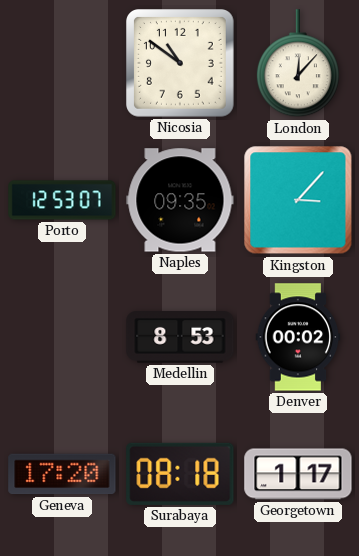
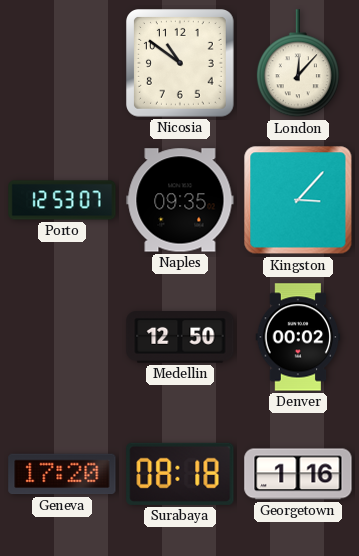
Medellin: 8:53 -> 12:50
Georgetown: 1:17 -> 1:16
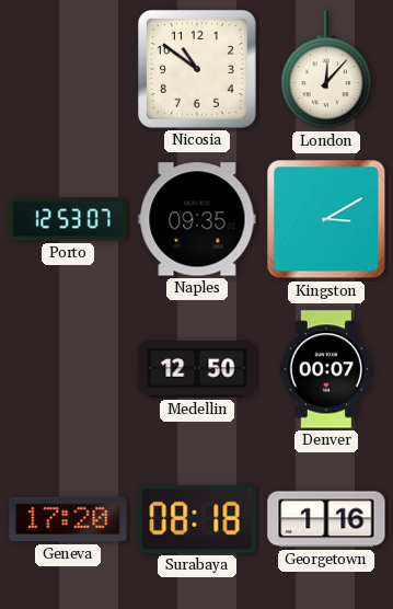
Kingston: 3:07 -> 3:10
Denver: 00:02 -> 00:07
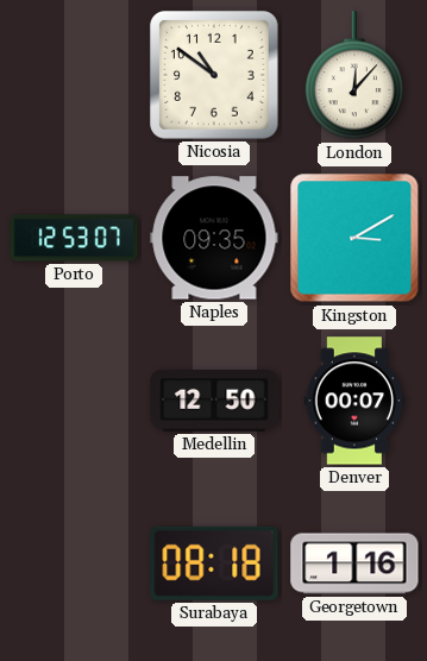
Geneva: 17:20 -> none
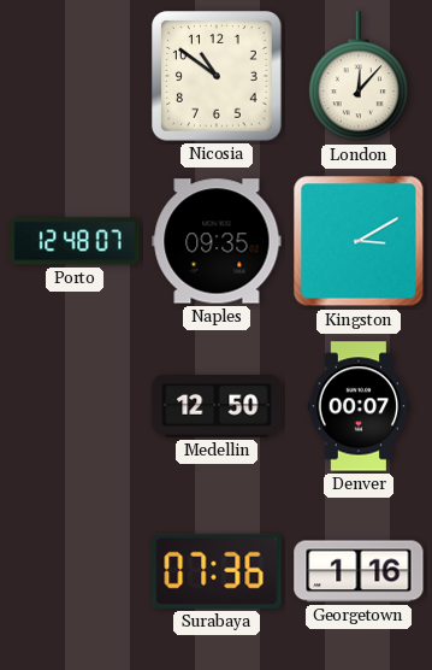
Porto: 12:53 -> 12:48
Surabaya: 08:18 -> 07:36
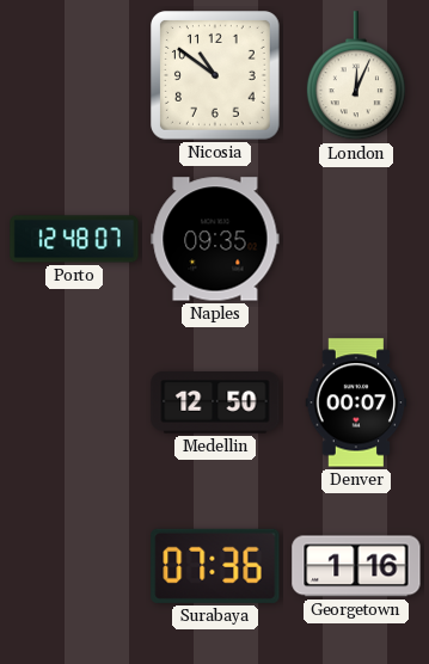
London: 12:07 -> 12:04
Kingston: 3:10 -> none
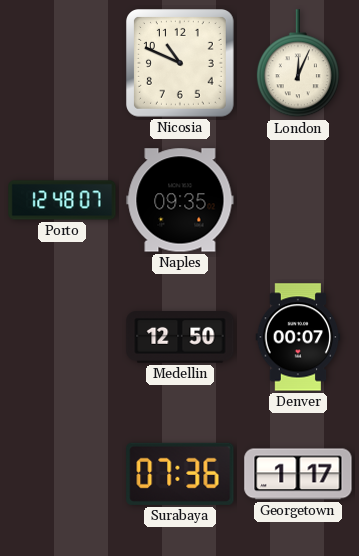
Nicosia: 10:51 -> 10:49
Georgetown: 1:16 -> 1:17
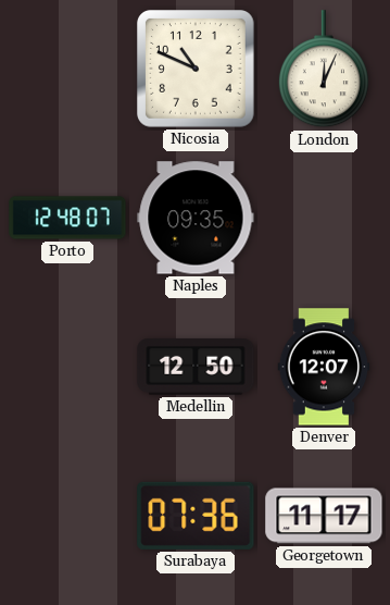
Denver: 00:07 -> 12:07
Georgetown: 1:17 -> 11:17
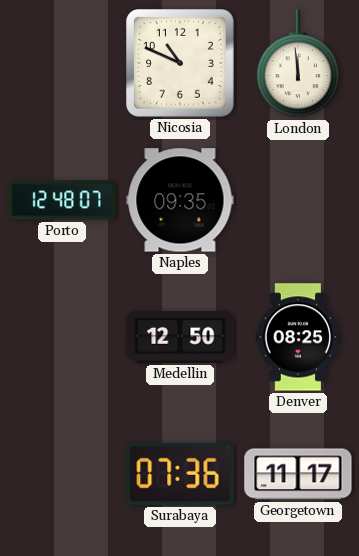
London: 12:04 -> 11:59
Denver: 12:07 -> 08:25
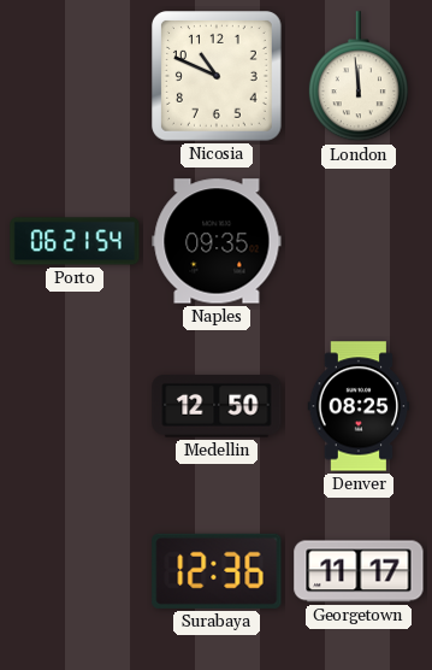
Porto: 12:48 -> 06:21
Surabaya: 07:36 -> 12:36
